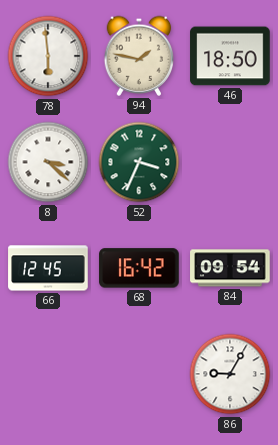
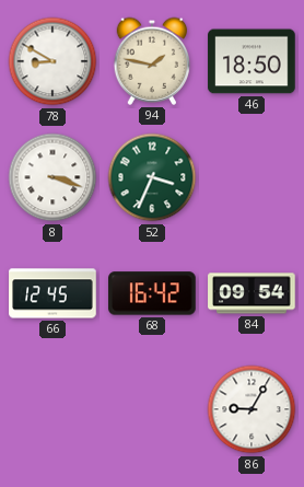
78: 5:59 -> 8:50
8: 3:22 -> 3:18
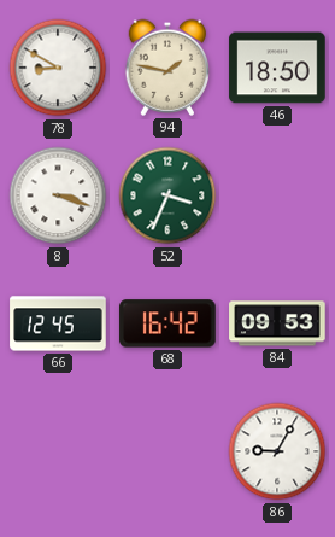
84: 09:54 -> 09:53
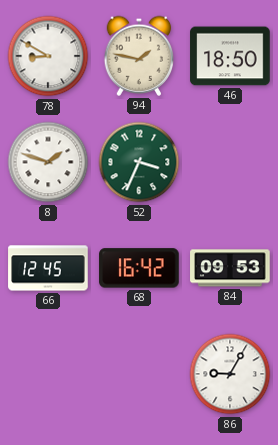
8: 3:18 -> 1:48
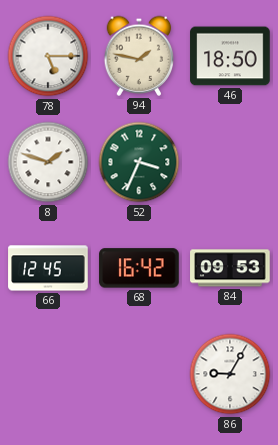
78: 8:50 -> 5:15
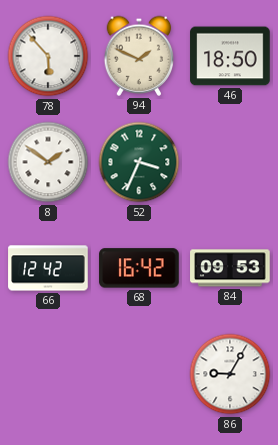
78: 5:15 -> 5:53
94: 1:47 -> 1:49
8: 1:48 -> 1:51
66: 12:45 -> 12:42
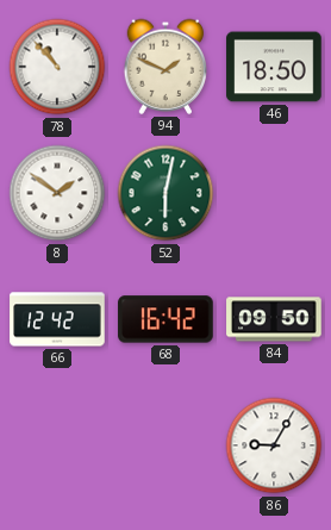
78: 5:53 -> 10:53
52: 3:34 -> 6:02
84: 09:53 -> 09:50
